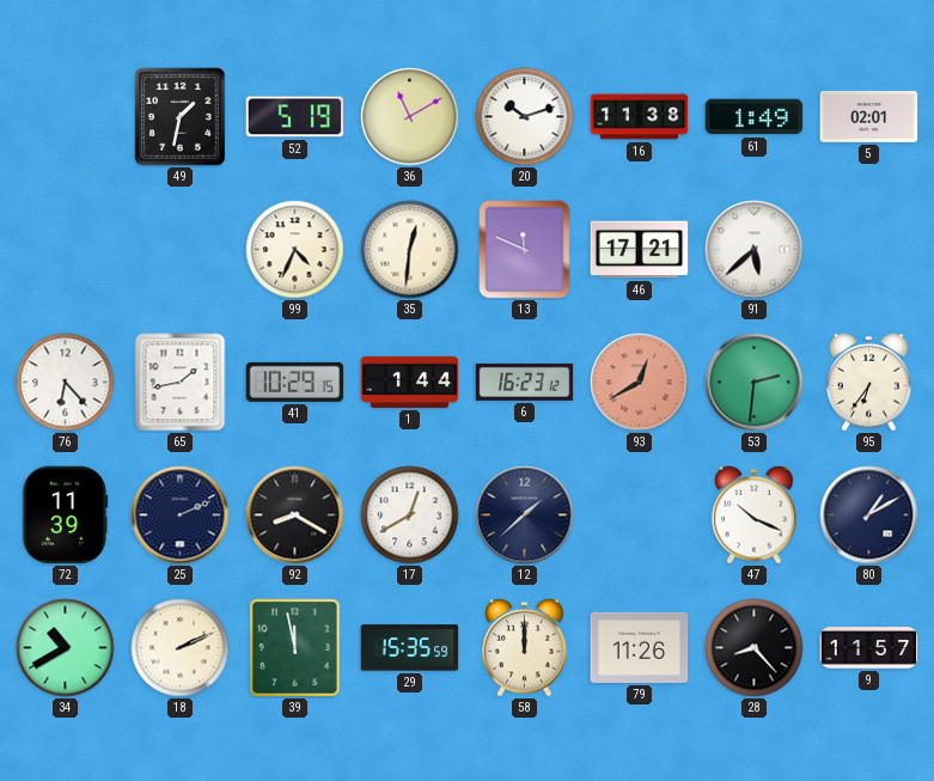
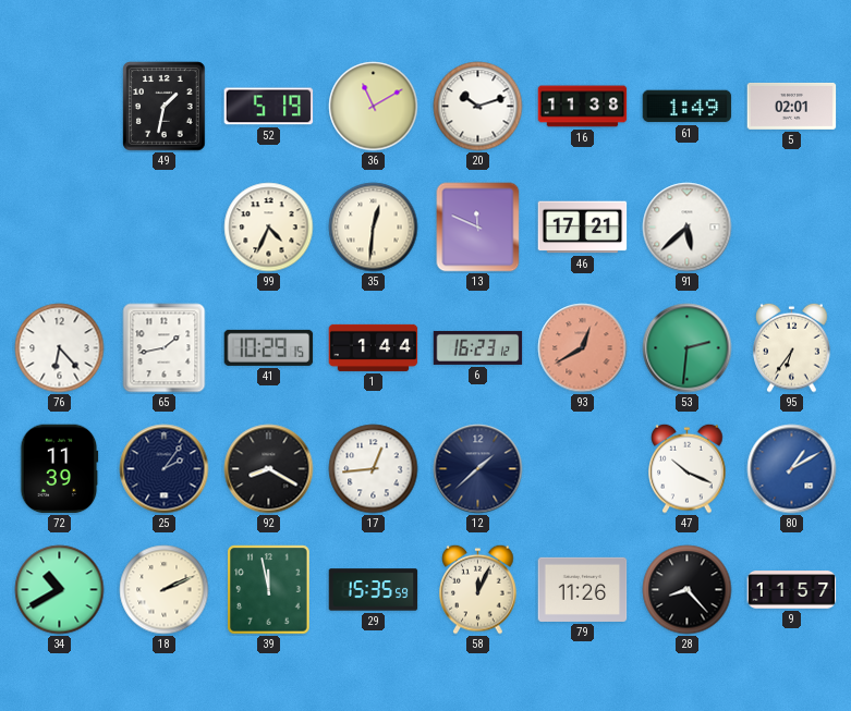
25: 2:11 -> 2:06
17: 12:40 -> 12:44
80 dial: navy -> blue
58: 12:00 -> 12:04
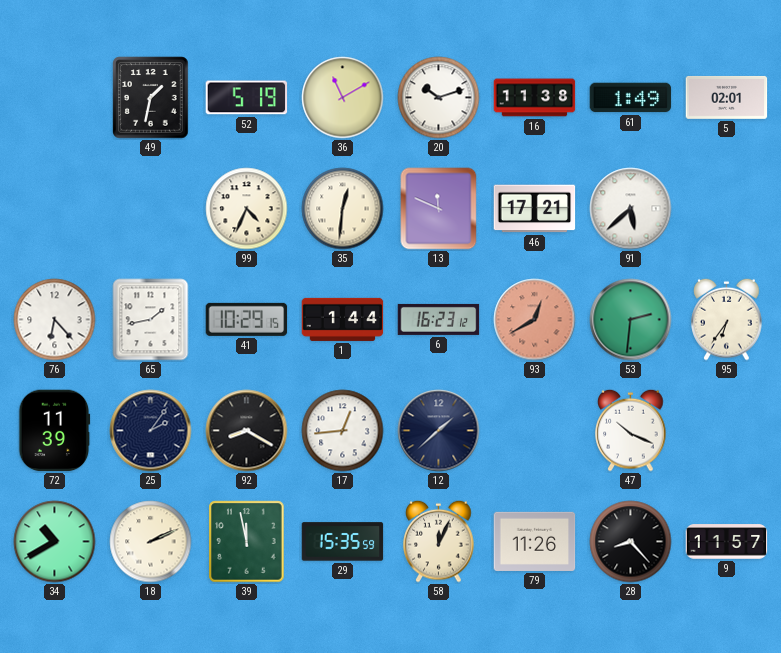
80: 1:10 -> none
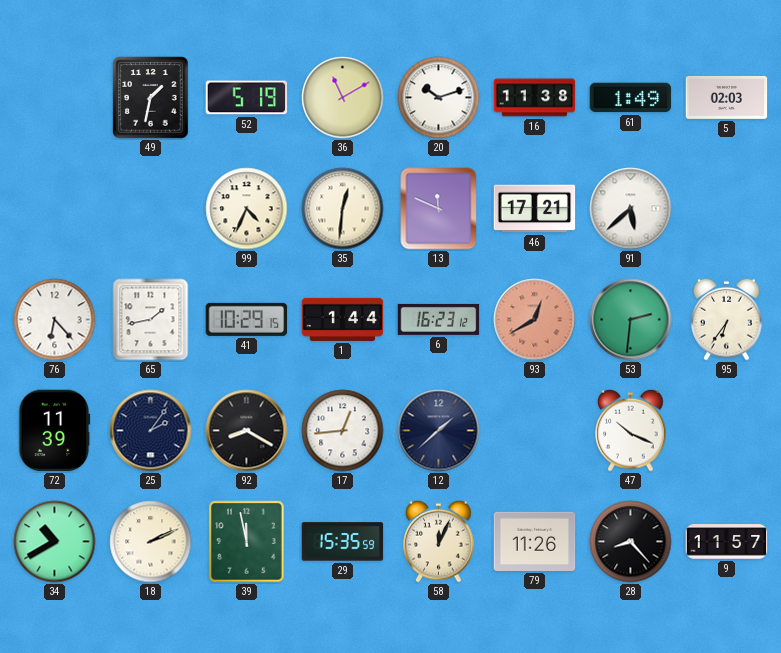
5: 02:01 -> 02:03
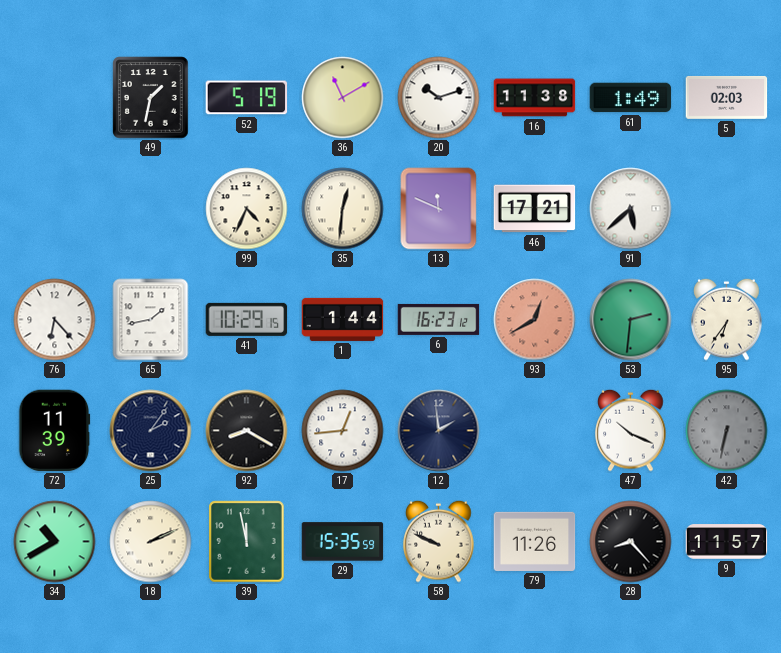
12: 1:38 -> 1:59
42: none -> 6:32
58: 12:04 -> 9:49
